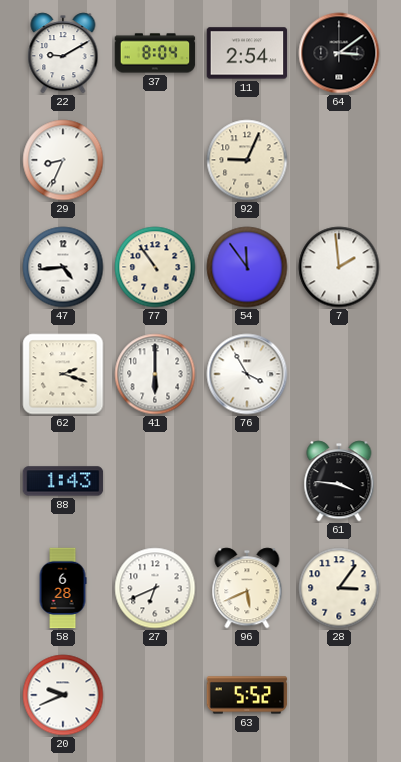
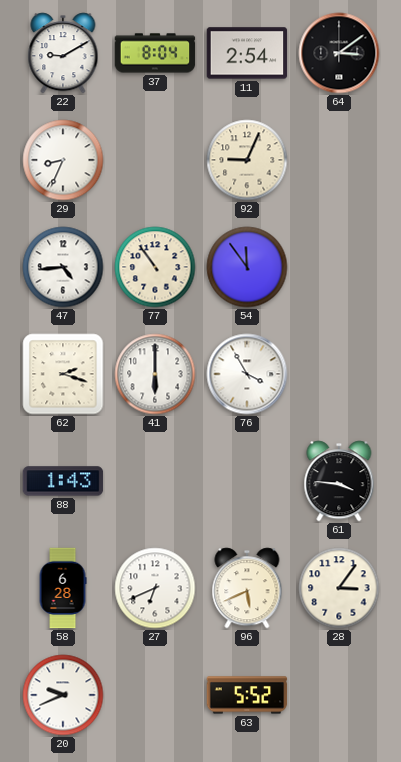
7: 1:59 -> none
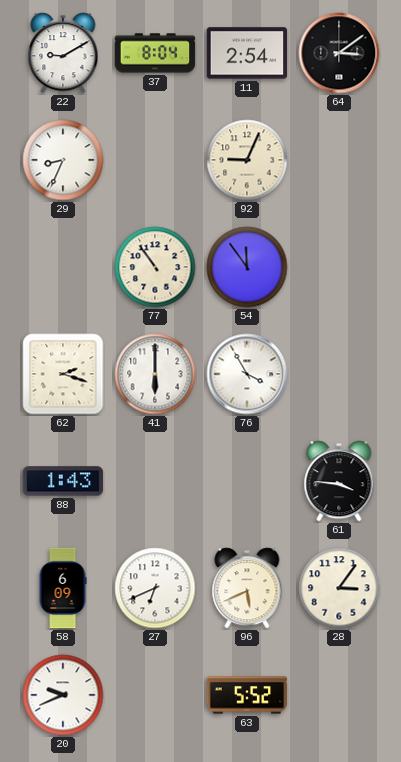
47: 4:44 -> none
58: 6:28 -> 6:09
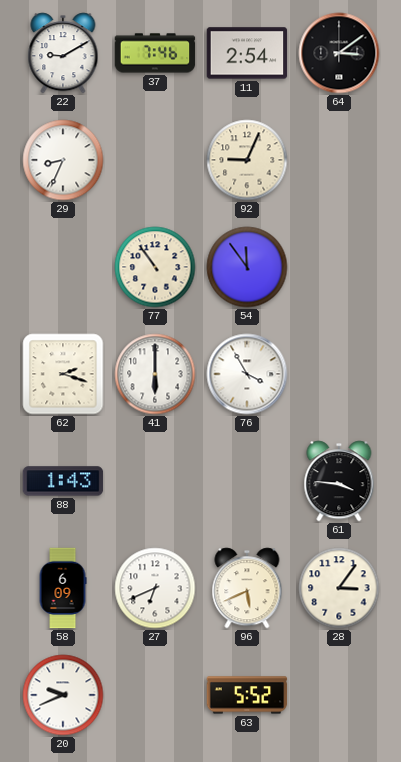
37: 8:04 -> 7:46
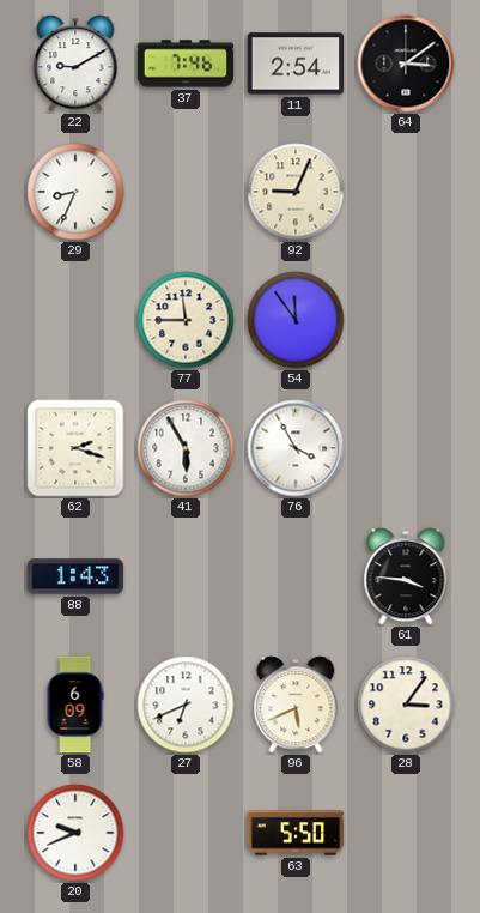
77: 10:54 -> 11:45
41: 6:00 -> 5:55
63: 5:52 -> 5:50
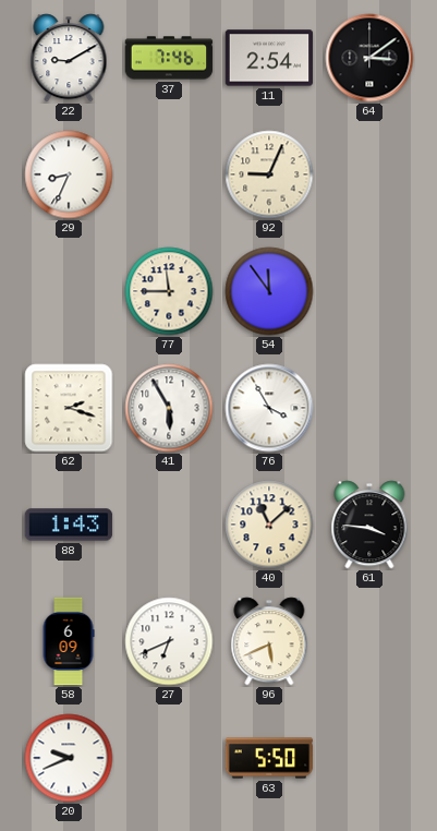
40: none -> 11:08
28: 3:06 -> none
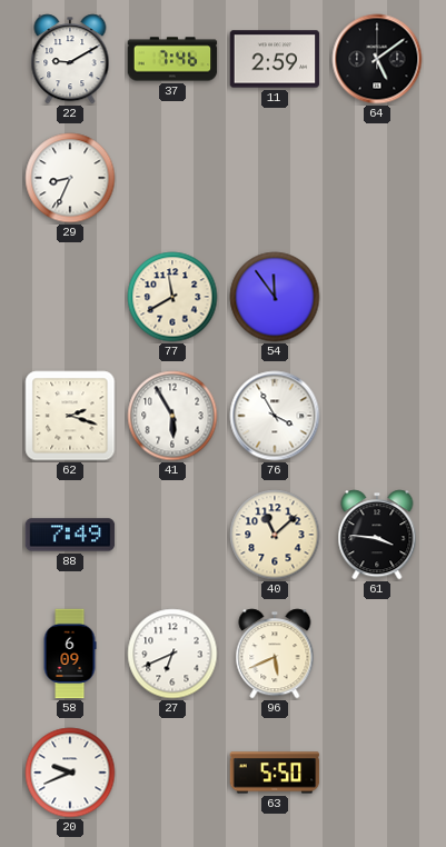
11: 2:54 -> 2:59
64: 3:09 -> 5:09
92: 9:04 -> none
77: 11:45 -> 11:40
88: 1:43 -> 7:49
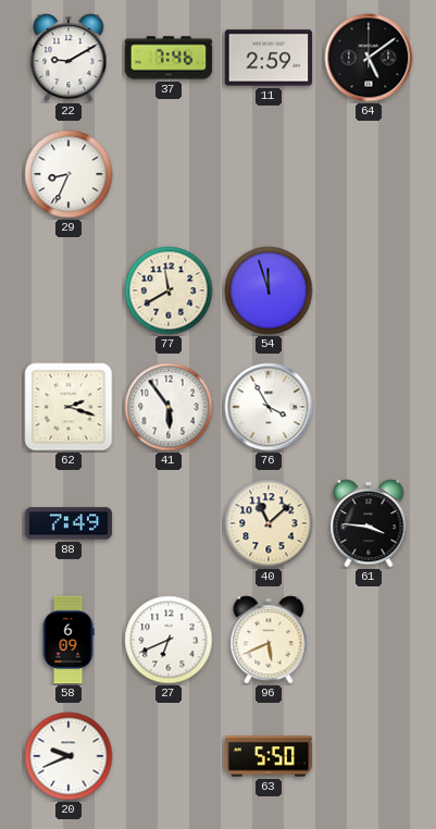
54: 11:54 -> 11:57
41: 5:55 -> 5:54
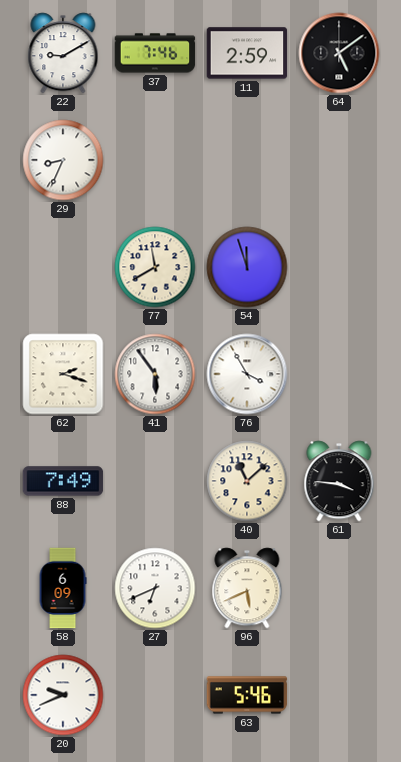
63: 5:50 -> 5:46
